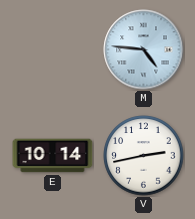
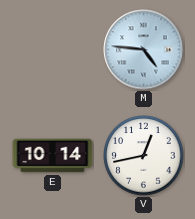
V: 2:43 -> 12:43
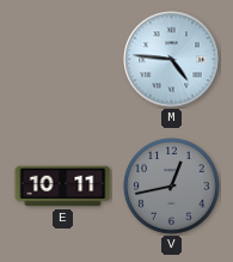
E: 10:14 -> 10:11
V dial: white -> grey
